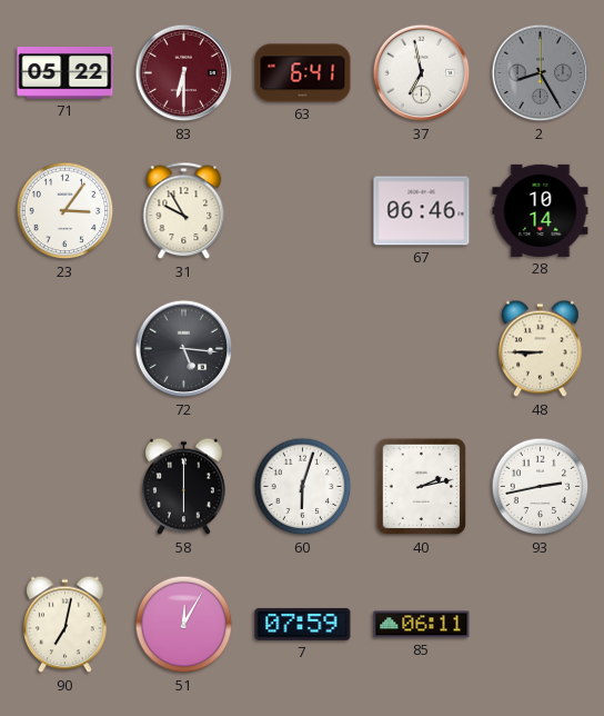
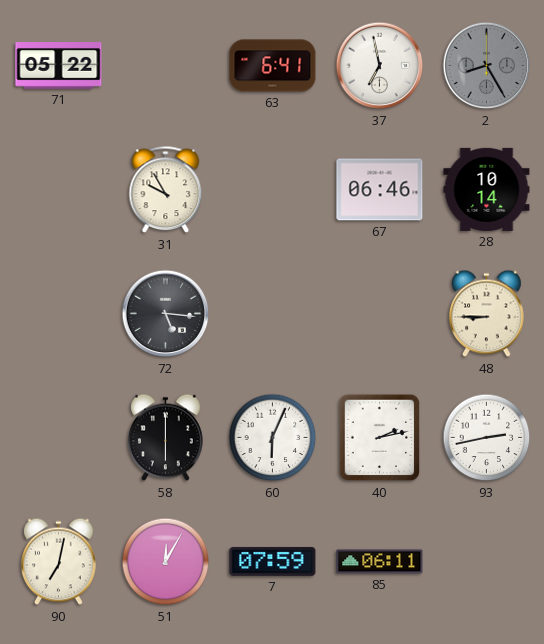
83: 6:30 -> none
23: 3:06 -> none
60: 6:03 -> 6:04
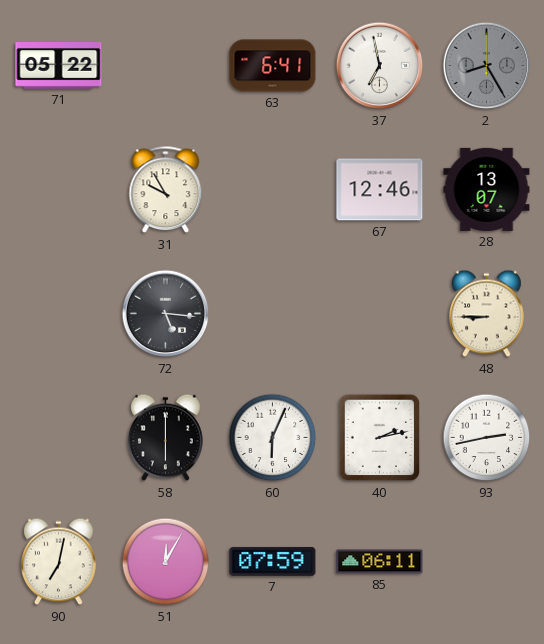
67: 06:46 -> 12:46
28: 10:14 -> 13:07
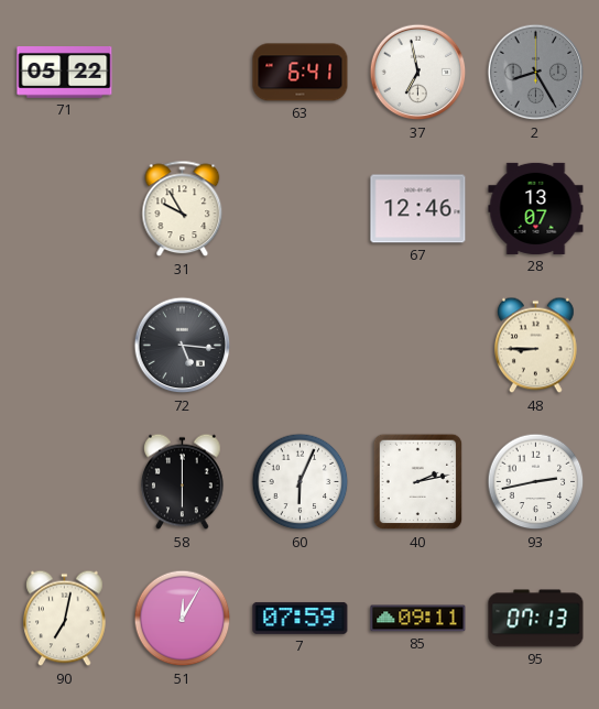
85: 06:11 -> 09:11
95: none -> 07:13
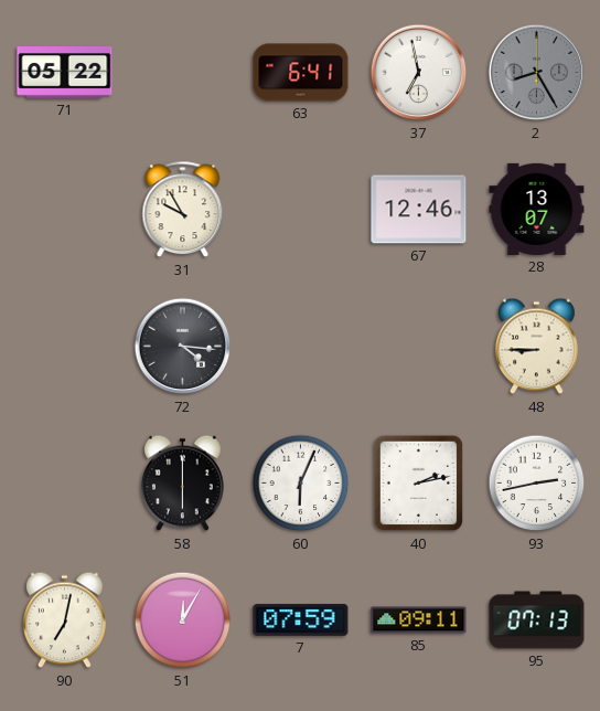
72: 5:16 -> 4:16
